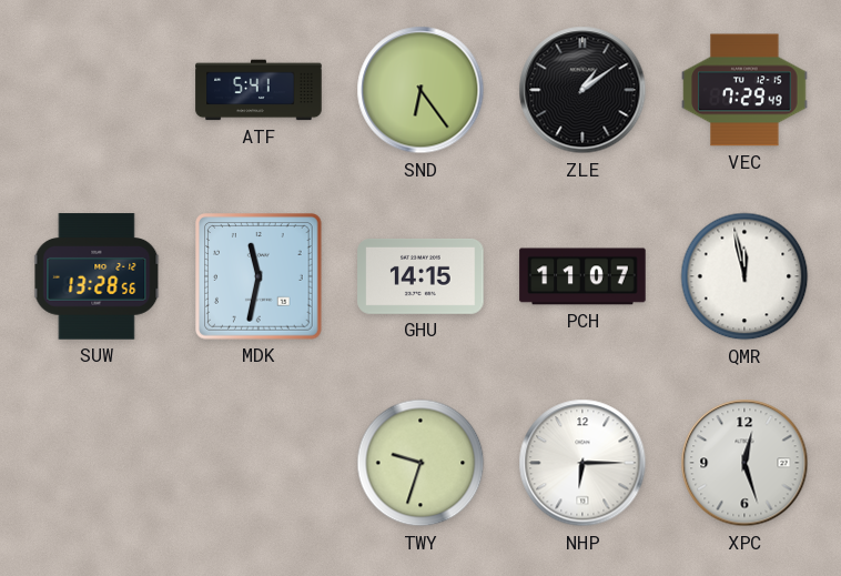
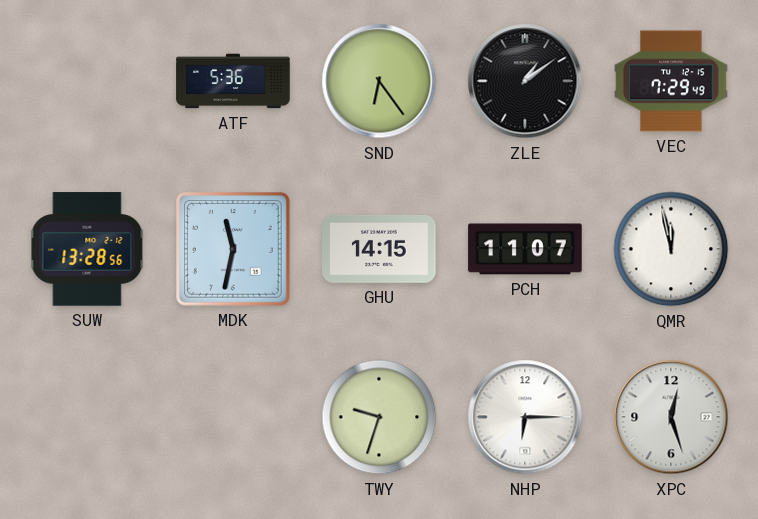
ATF: 5:41 -> 5:36
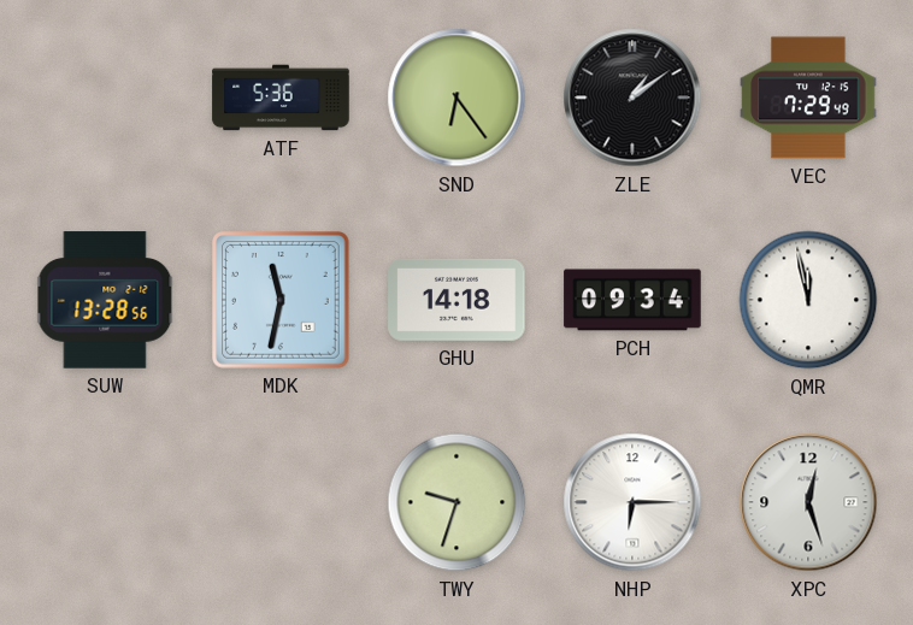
GHU: 14:15 -> 14:18
PCH: 11:07 -> 09:34
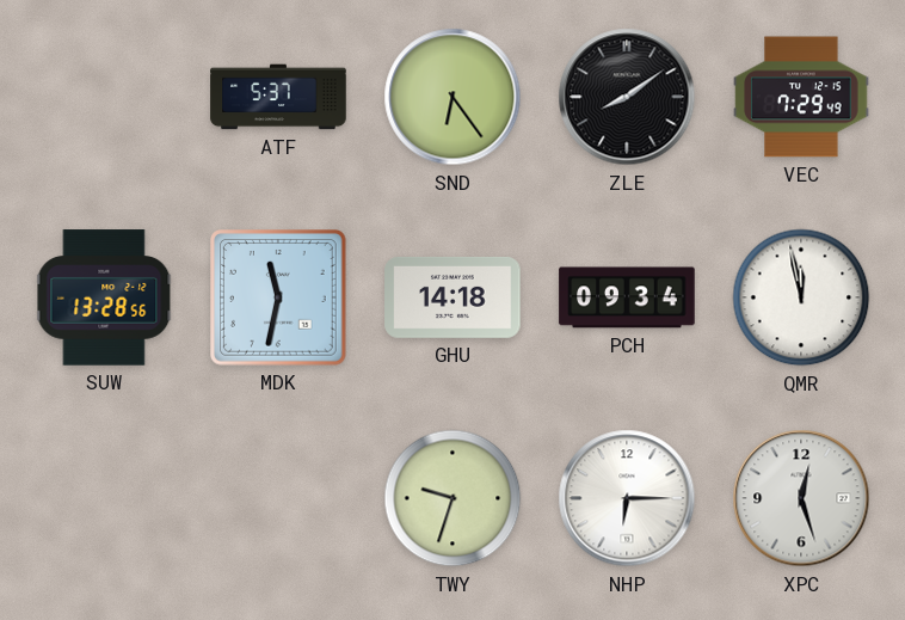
ATF: 5:36 -> 5:37
ZLE: 1:09 -> 8:09
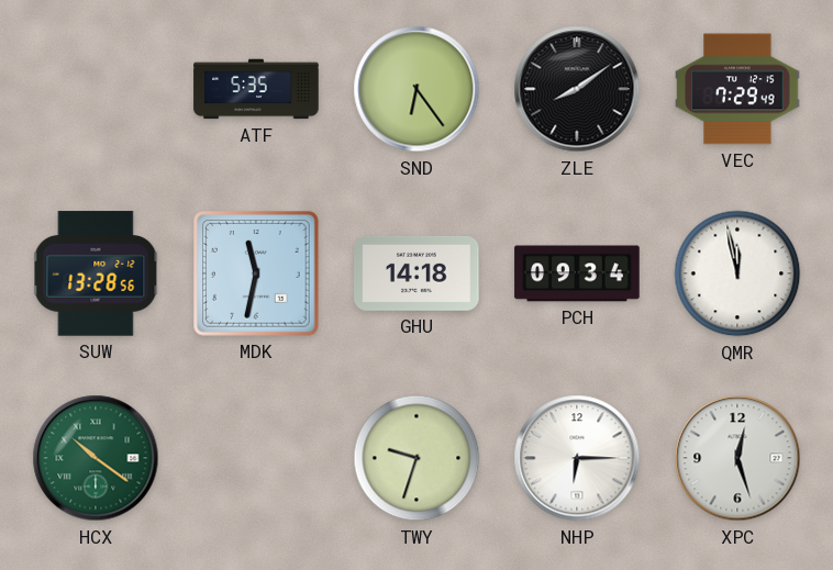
ATF: 5:37 -> 5:35
HCX: none -> 10:21
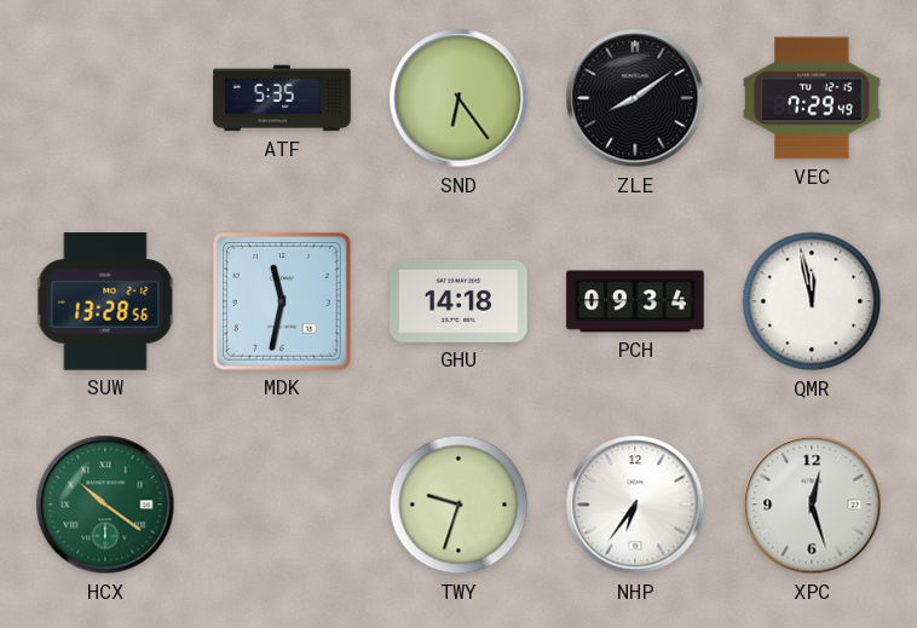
NHP: 6:15 -> 6:36
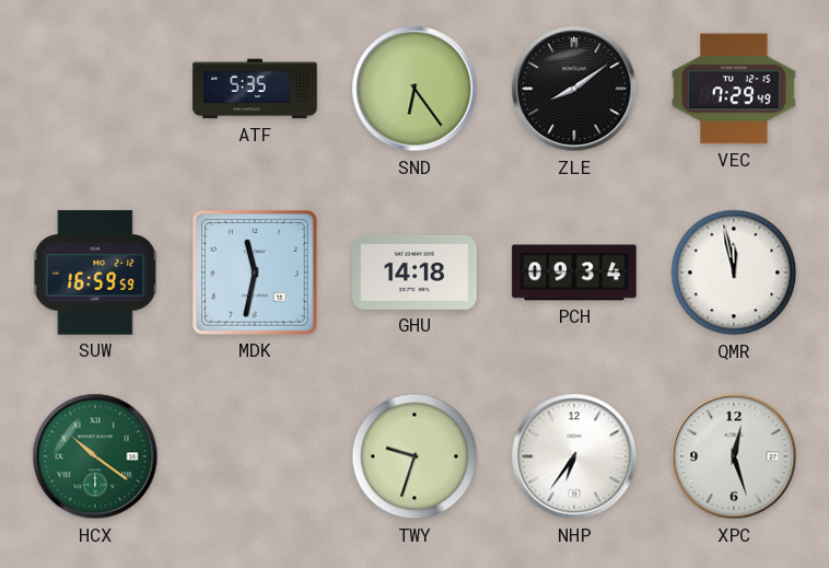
SUW: 13:28 -> 16:59
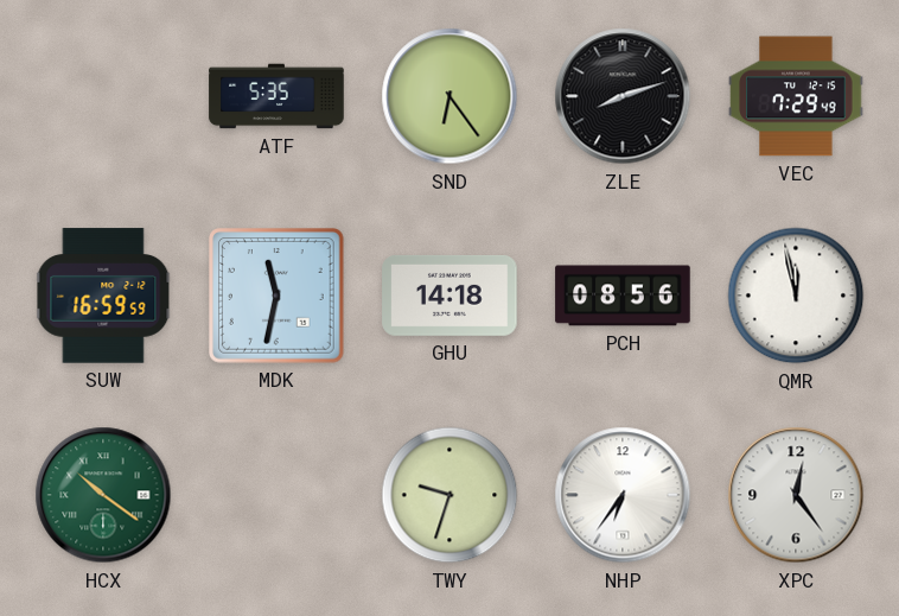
ZLE: 8:09 -> 8:12
PCH: 09:34 -> 08:56
XPC: 12:27 -> 12:24
